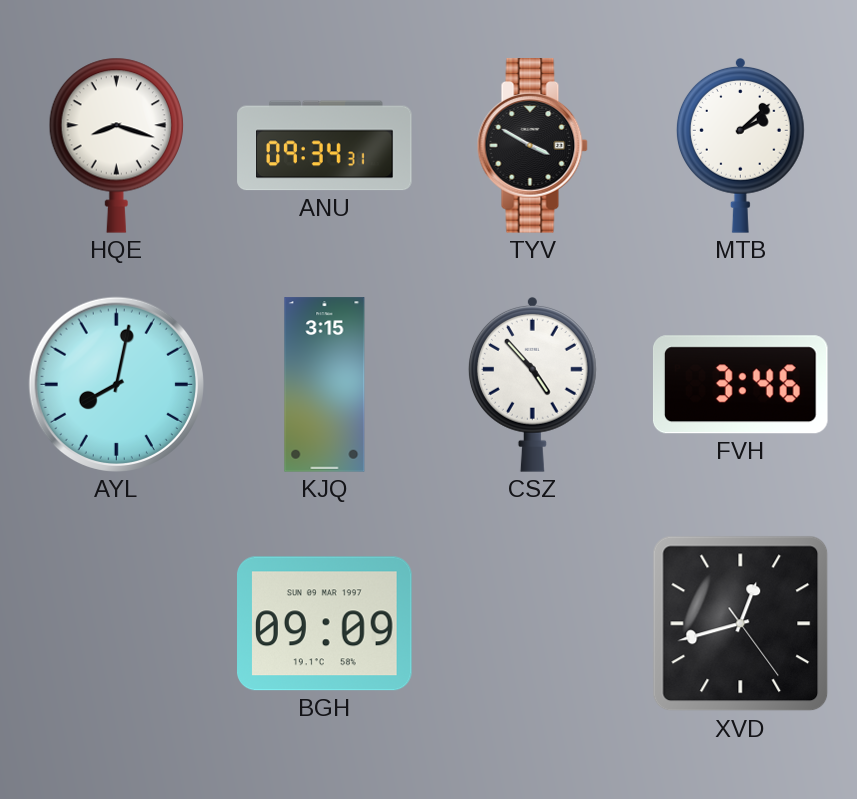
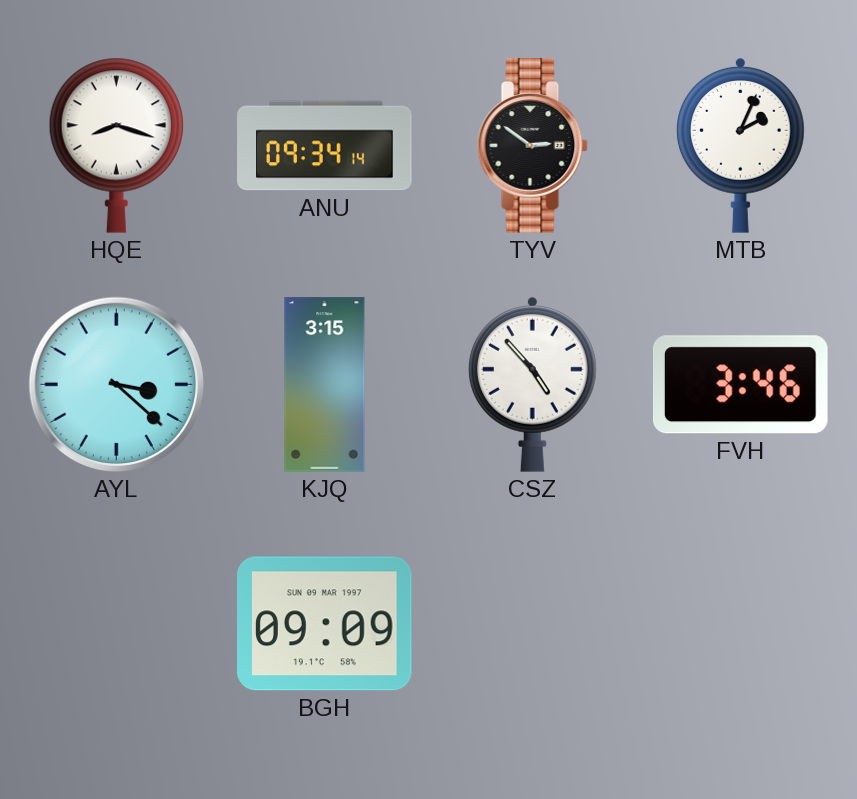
ANU: 09:34:31 -> 09:34:14
TYV: 3:50 -> 2:51
MTB: 2:08 -> 2:04
AYL: 8:02 -> 3:22
XVD: 12:42 -> none
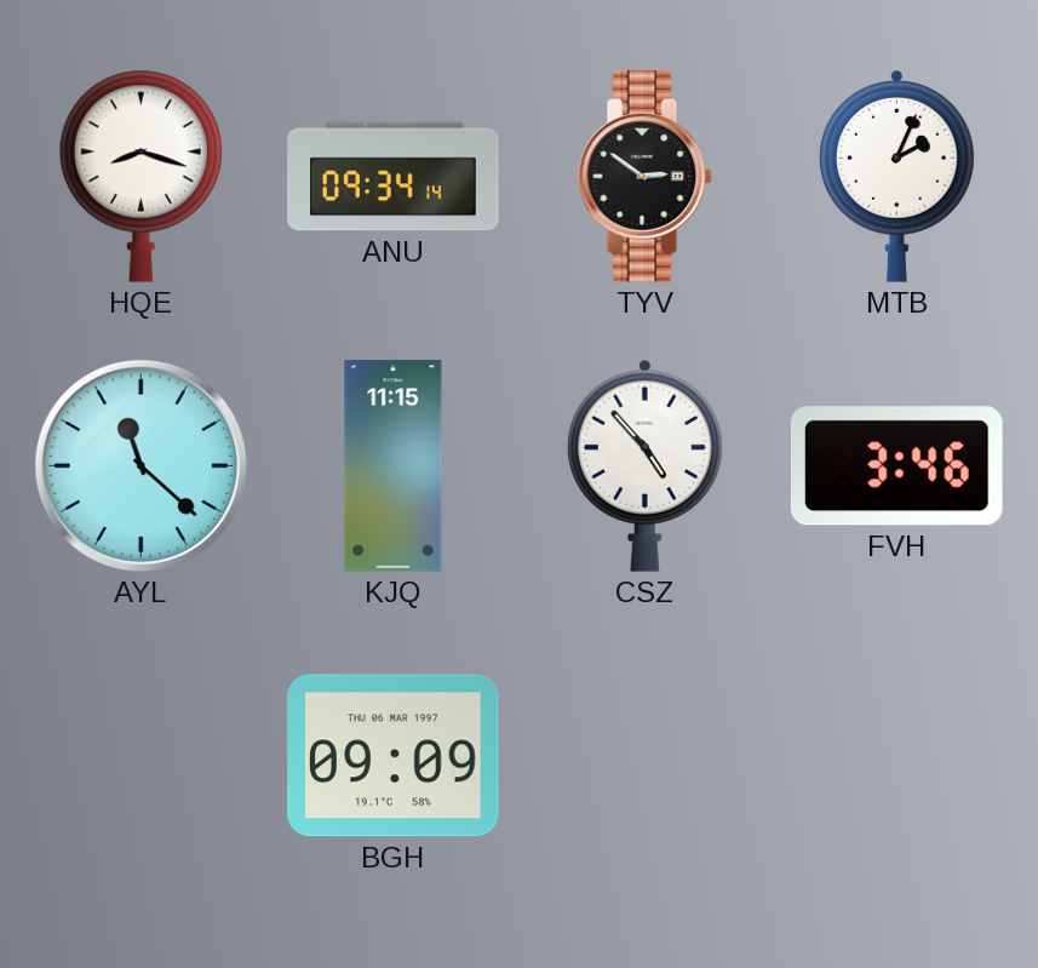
AYL: 3:22 -> 11:22
KJQ: 3:15 -> 11:15
BGH date: SUN 09 MAR 1997 -> THU 06 MAR 1997
